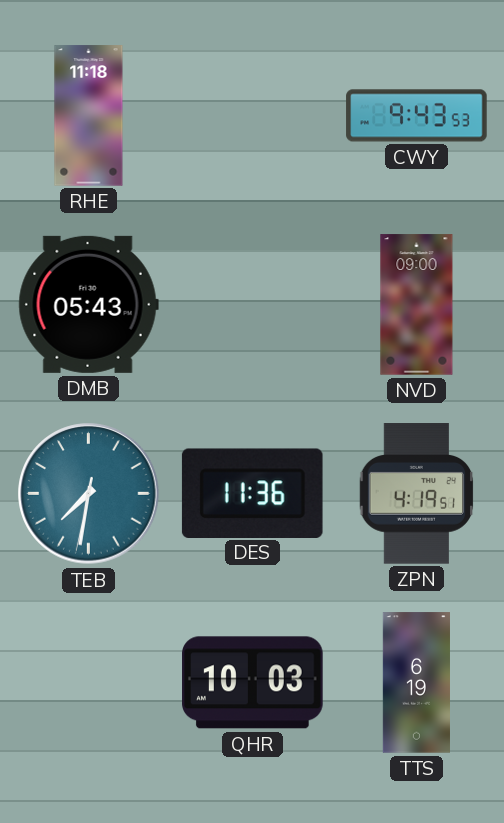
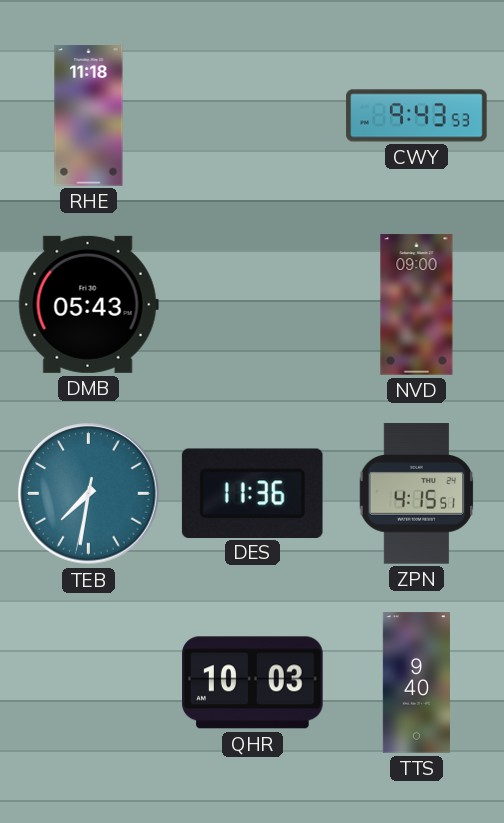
ZPN: 4:19 -> 4:15
TTS: 6:19 -> 9:40
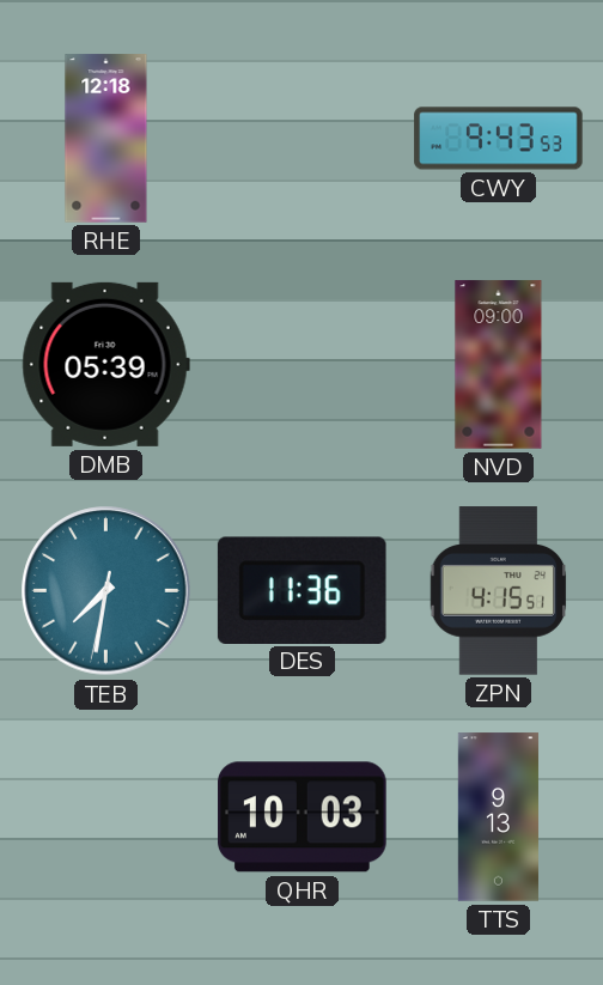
RHE: 11:18 -> 12:18
DMB: 05:43 -> 05:39
TTS: 9:40 -> 9:13
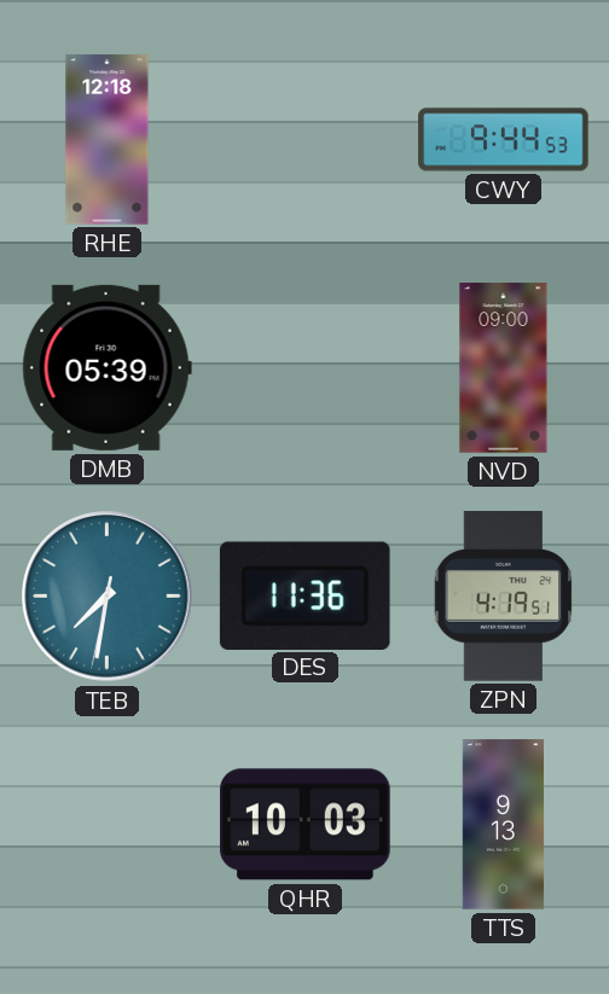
CWY: 9:43 -> 9:44
ZPN: 4:15 -> 4:19
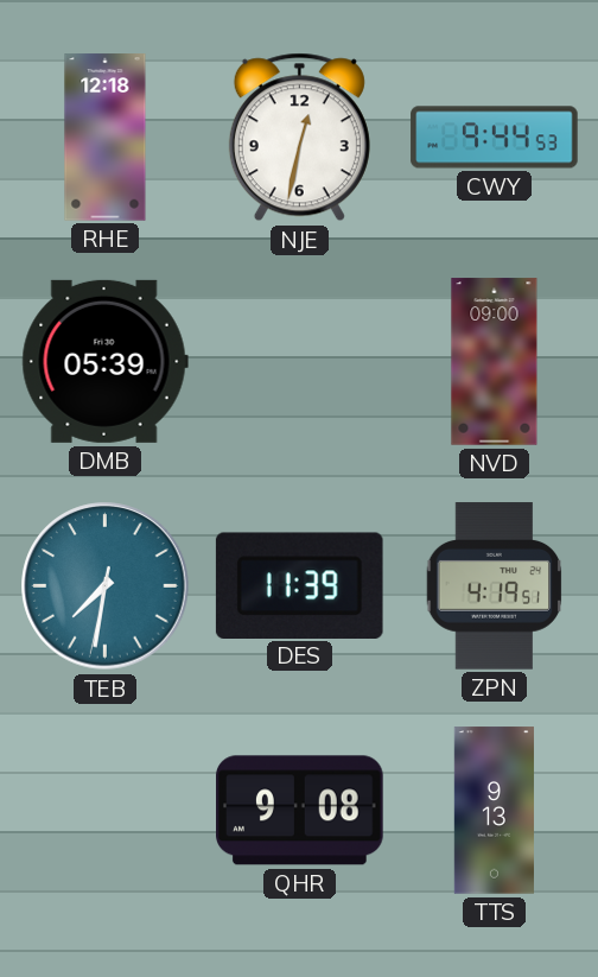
NJE: none -> 12:32
DES: 11:36 -> 11:39
QHR: 10:03 -> 9:08
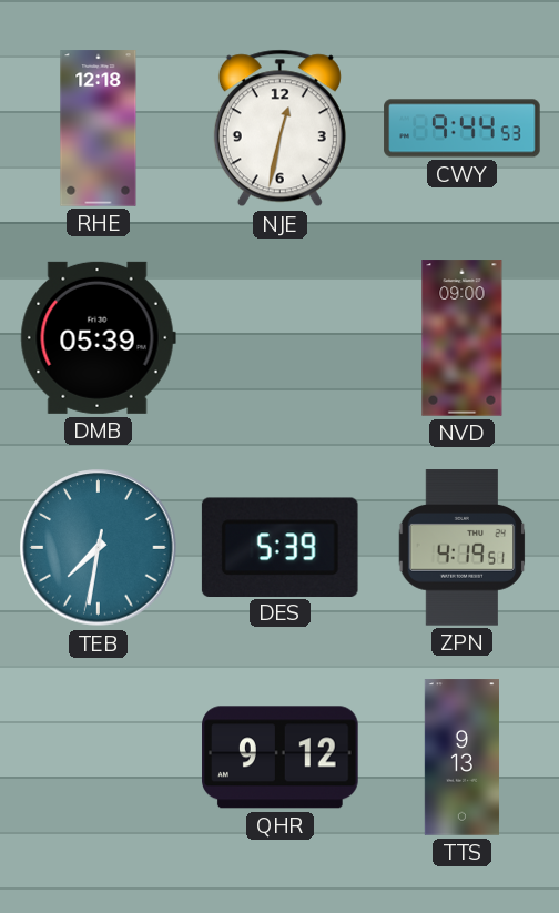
DES: 11:39 -> 5:39
QHR: 9:08 -> 9:12
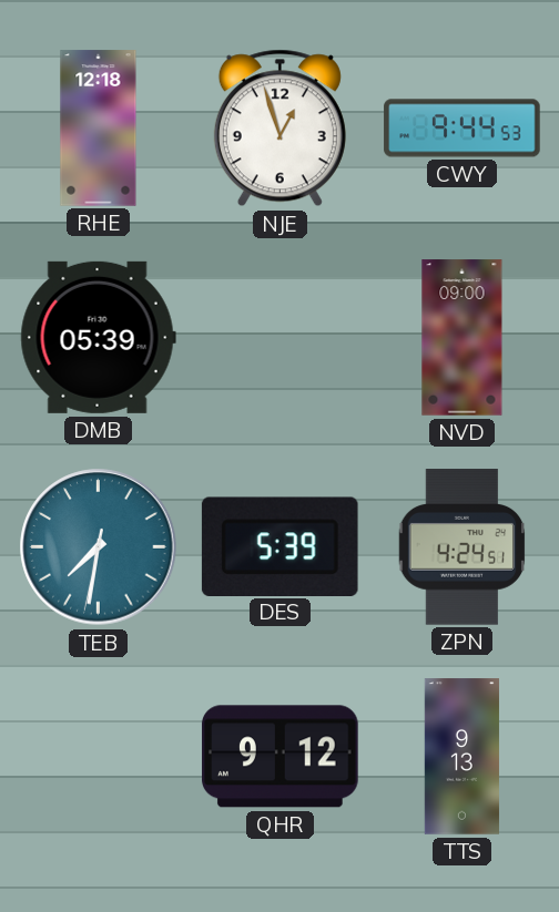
NJE: 12:32 -> 12:57
ZPN: 4:19 -> 4:24
